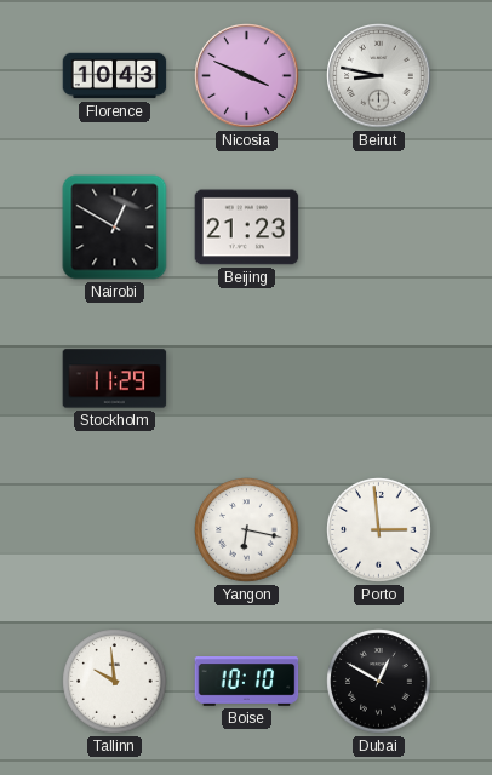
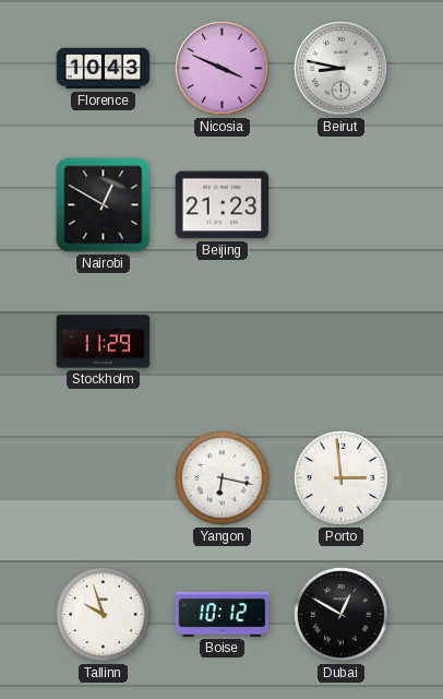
Tallinn: 9:59 -> 9:57
Boise: 10:10 -> 10:12
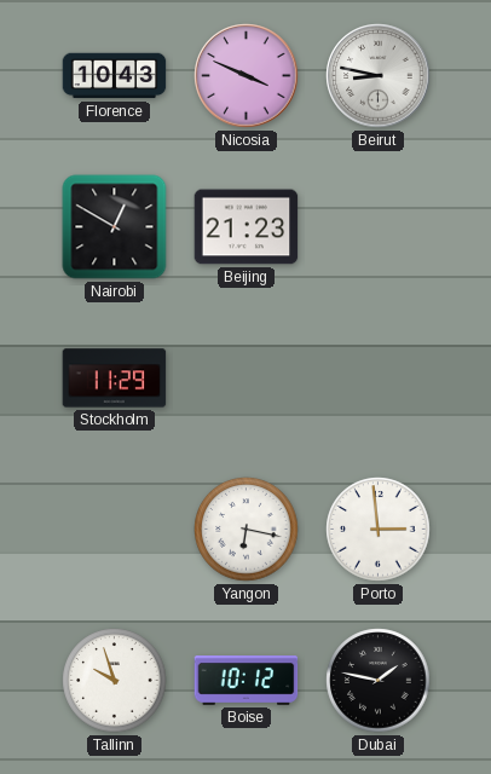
Dubai: 12:50 -> 1:47
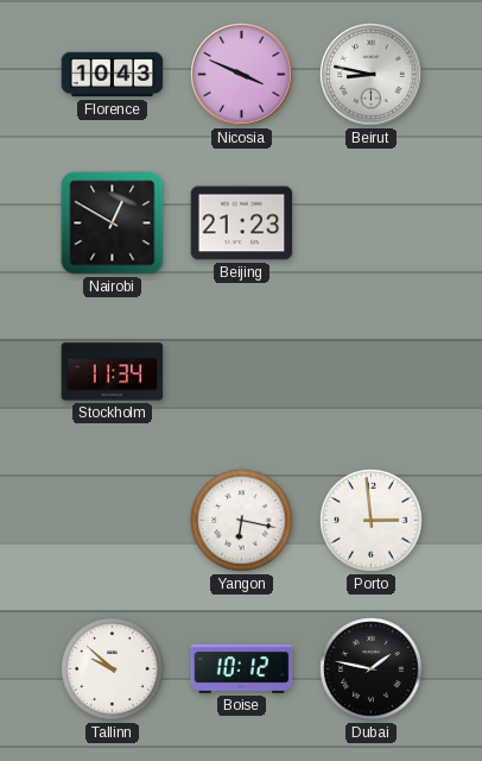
Stockholm: 11:29 -> 11:34
Tallinn: 9:57 -> 9:52
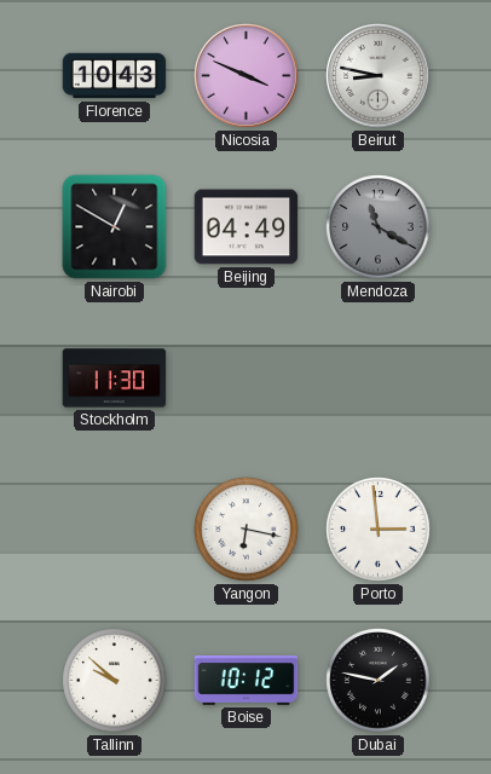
Beijing: 21:23 -> 04:49
Mendoza: none -> 11:20
Stockholm: 11:34 -> 11:30
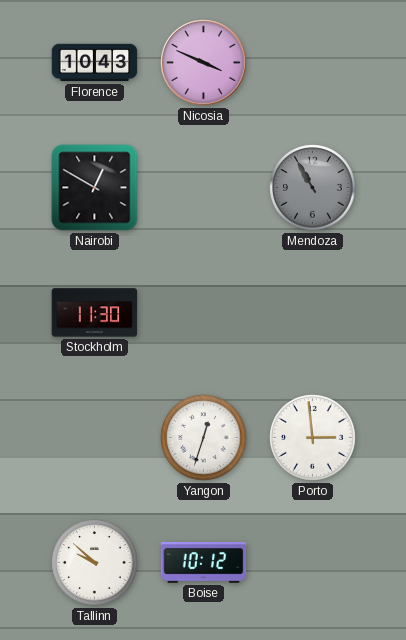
Beirut: 8:47 -> none
Beijing: 04:49 -> none
Mendoza: 11:20 -> 10:55
Yangon: 6:17 -> 12:33
Dubai: 1:47 -> none
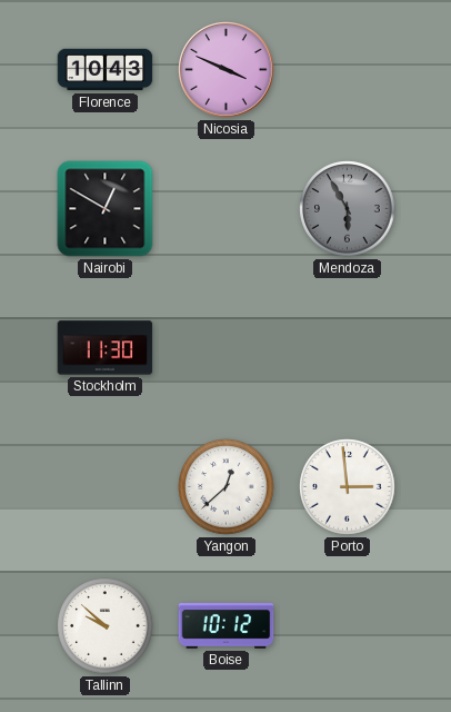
Mendoza: 10:55 -> 5:55
Yangon: 12:33 -> 12:38
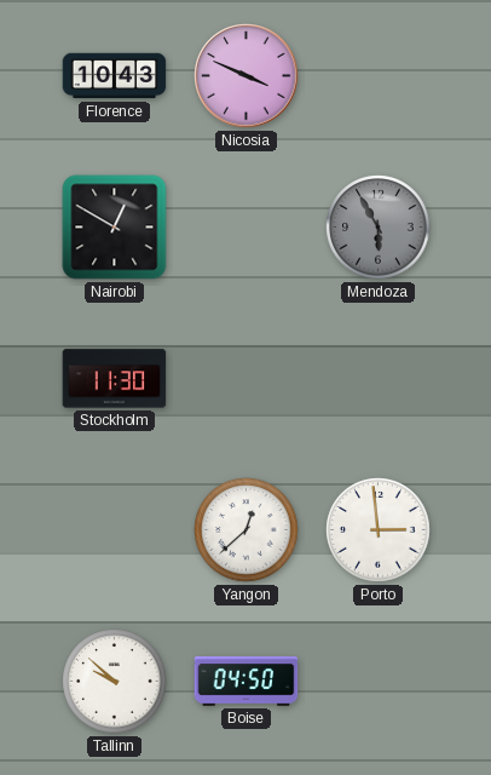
Boise: 10:12 -> 04:50
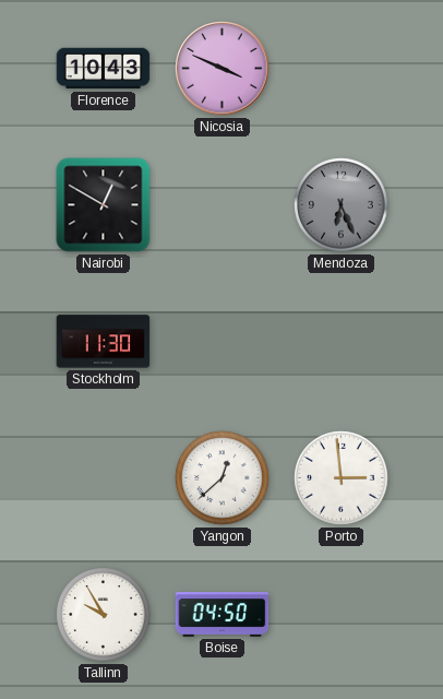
Mendoza: 5:55 -> 6:26
Tallinn: 9:52 -> 9:55
